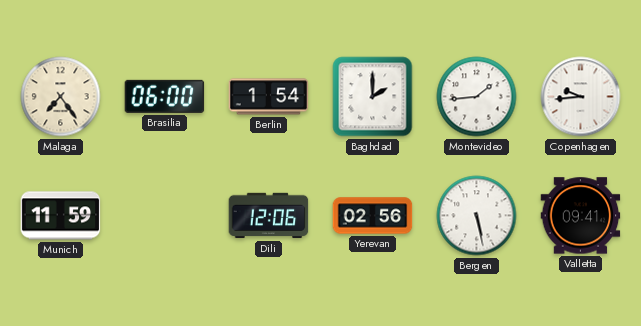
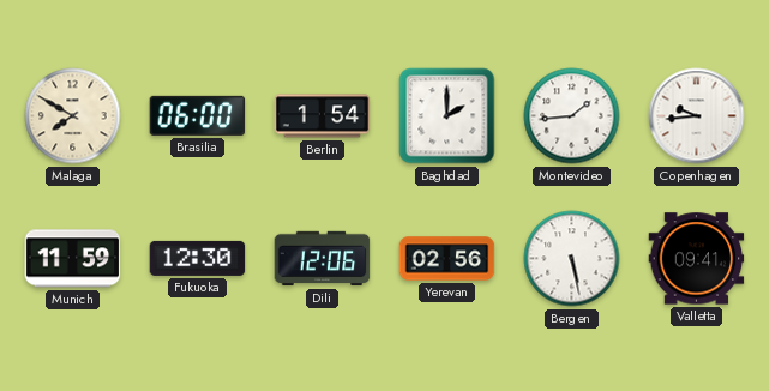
Malaga: 7:24 -> 7:50
Fukuoka: none -> 12:30
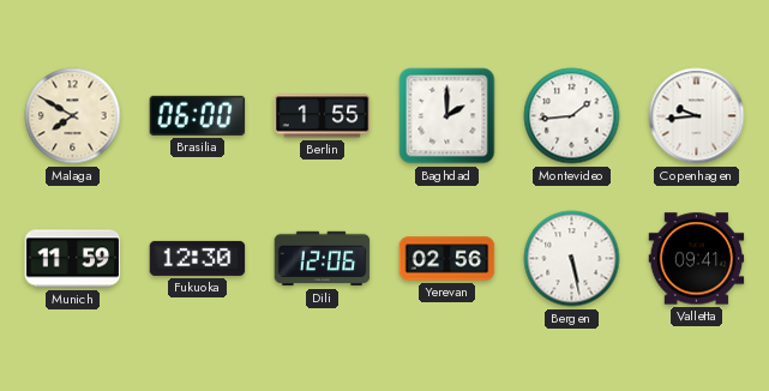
Berlin: 1:54 -> 1:55
